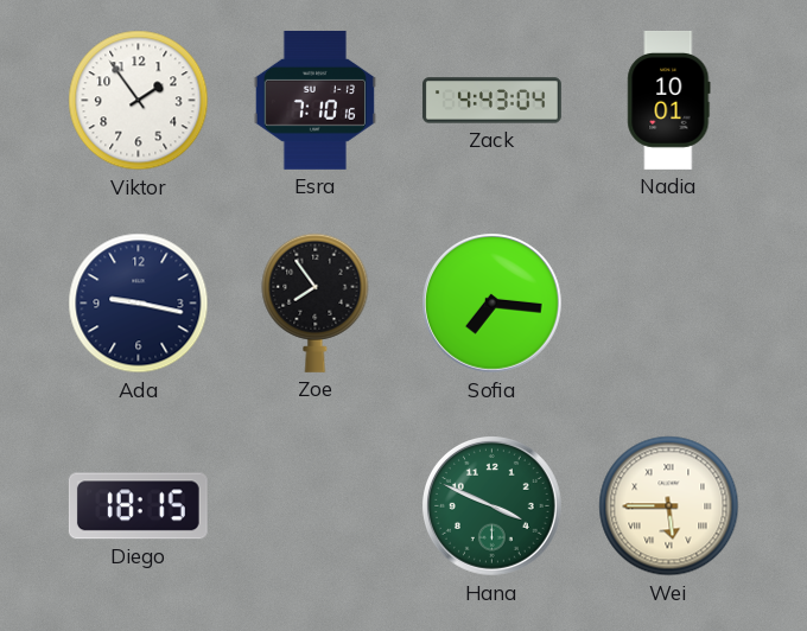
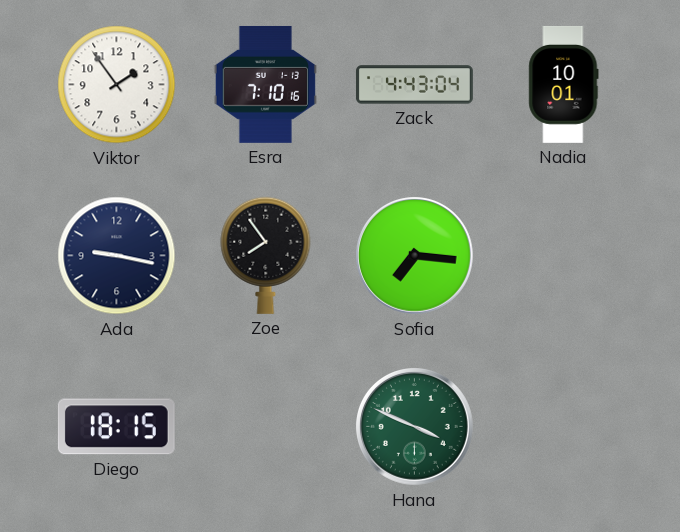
Wei: 5:45 -> none
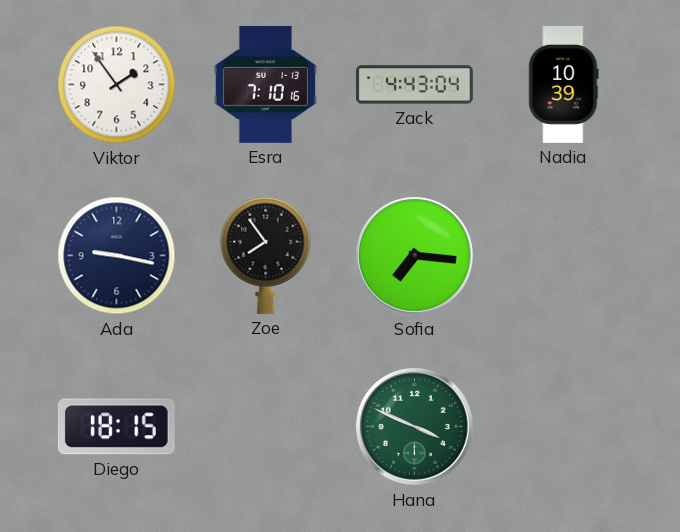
Nadia: 10:01 -> 10:39
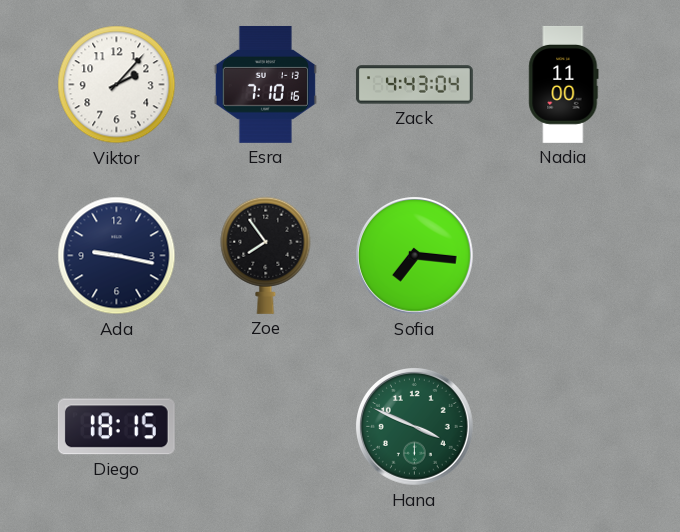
Viktor: 1:54 -> 2:07
Nadia: 10:39 -> 11:00
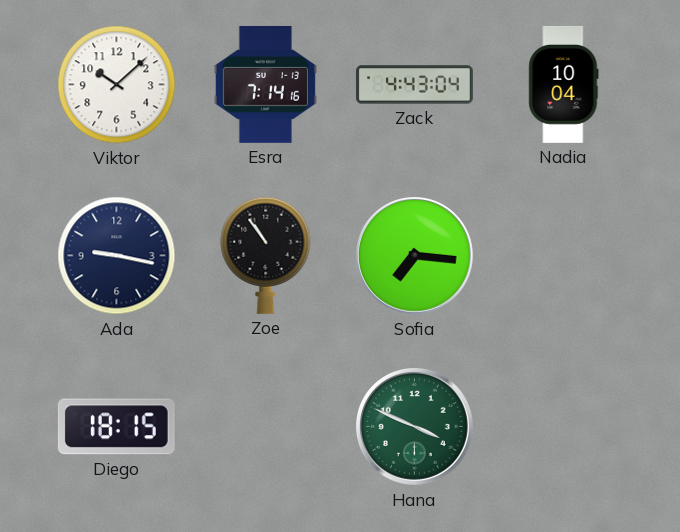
Viktor: 2:07 -> 10:08
Esra: 7:10 -> 7:14
Nadia: 11:00 -> 10:04
Zoe: 7:54 -> 10:54
